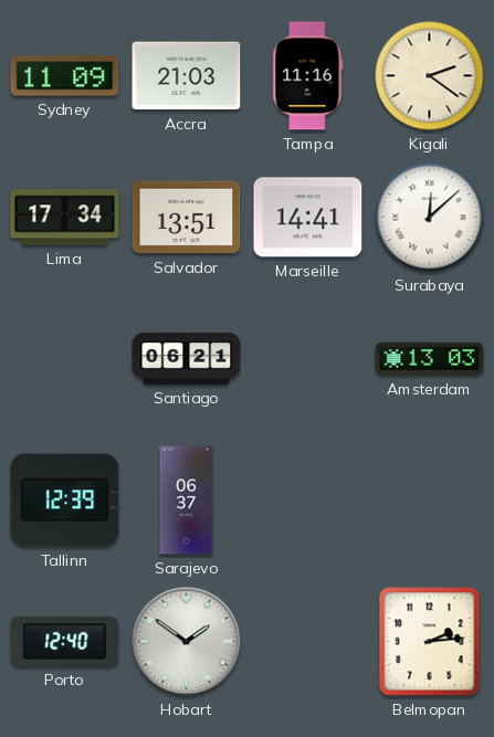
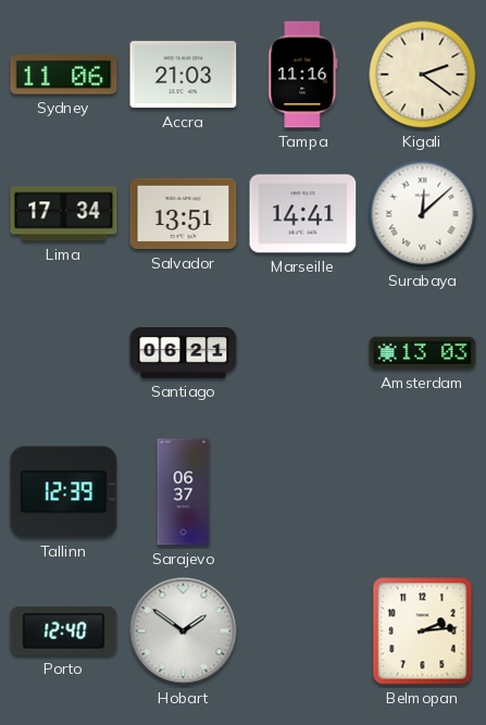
Sydney: 11:09 -> 11:06
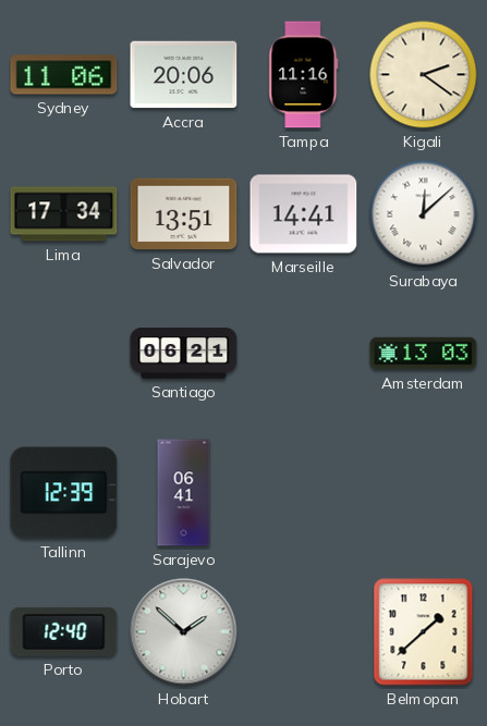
Accra: 21:03 -> 20:06
Sarajevo: 06:37 -> 06:41
Hobart: 1:51 -> 1:52
Belmopan: 2:14 -> 1:38
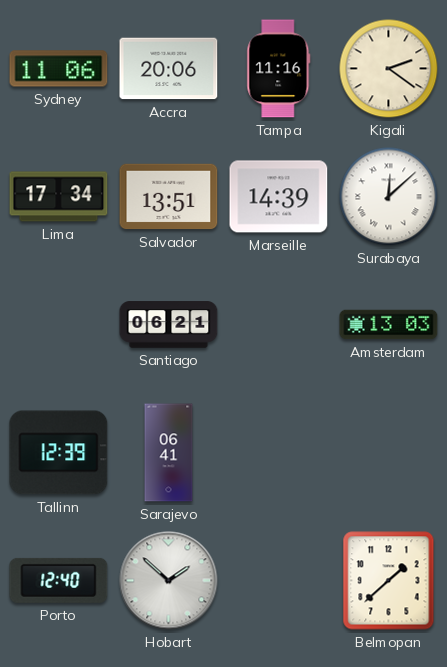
Marseille: 14:41 -> 14:39
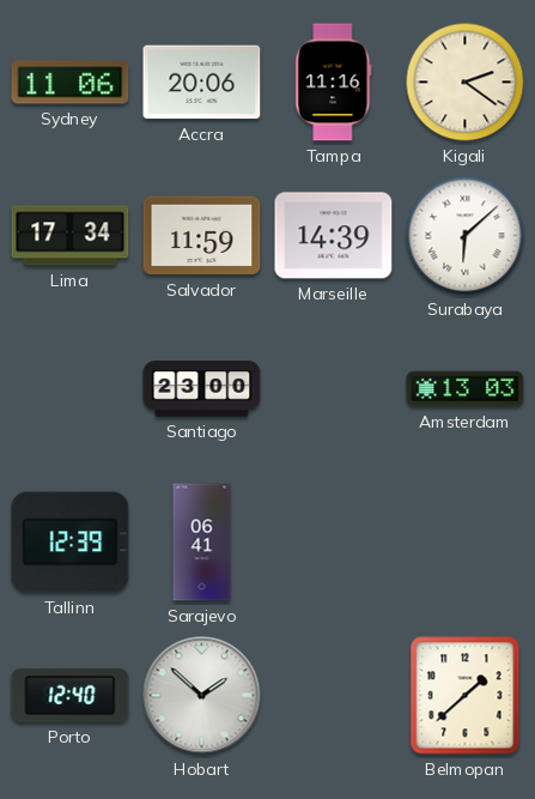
Salvador: 13:51 -> 11:59
Surabaya: 12:08 -> 6:08
Santiago: 06:21 -> 23:00
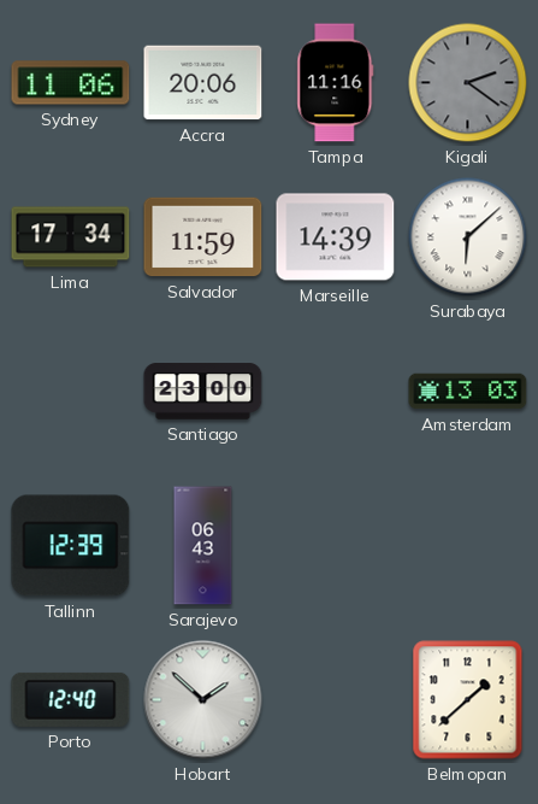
Kigali dial: cream -> grey
Sarajevo: 06:41 -> 06:43
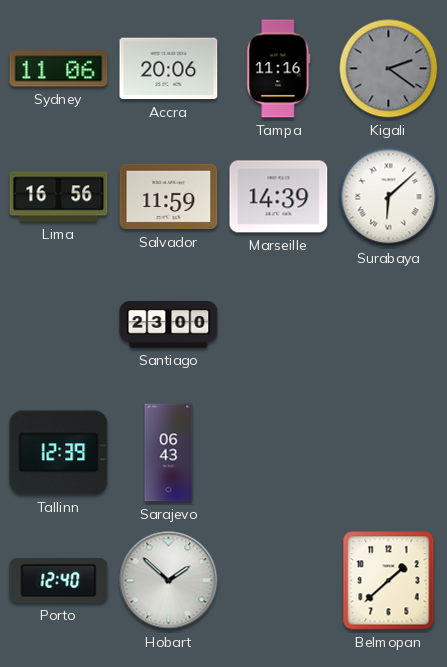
Lima: 17:34 -> 16:56
Amsterdam: 13:03 -> none
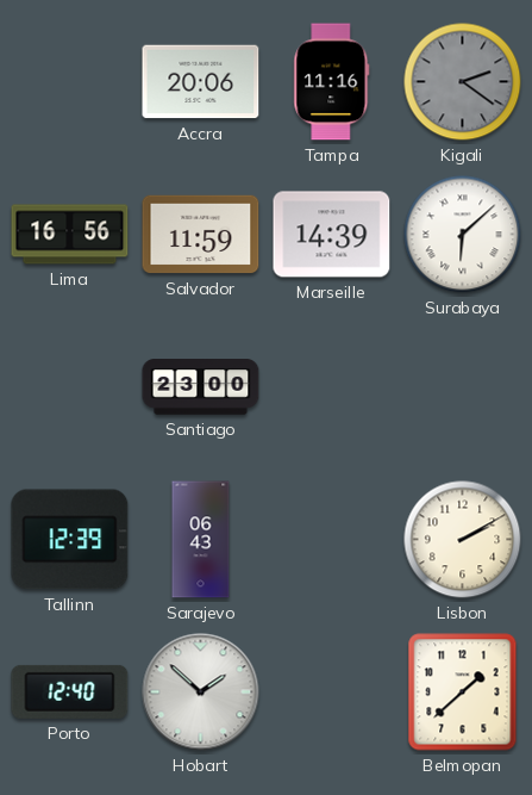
Sydney: 11:06 -> none
Lisbon: none -> 2:10
